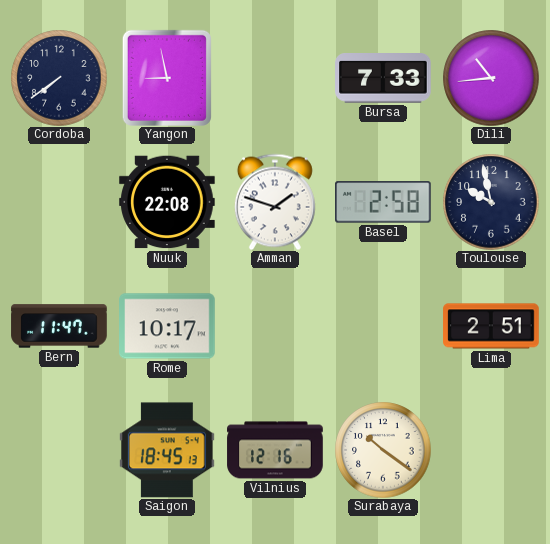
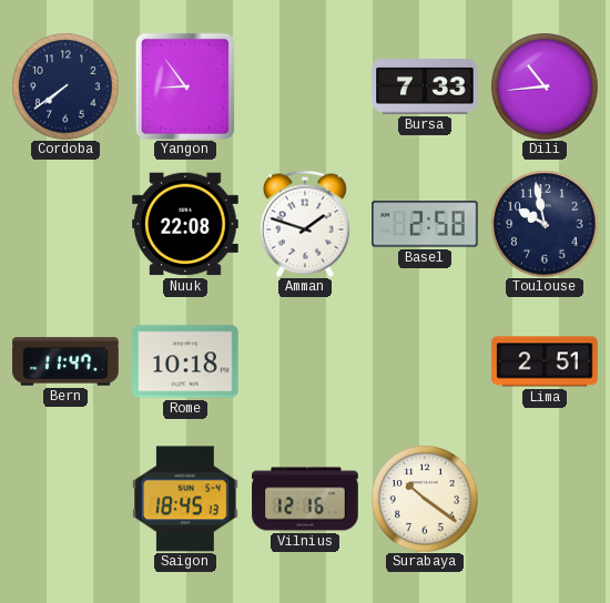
Yangon: 8:58 -> 8:54
Rome: 10:17 -> 10:18
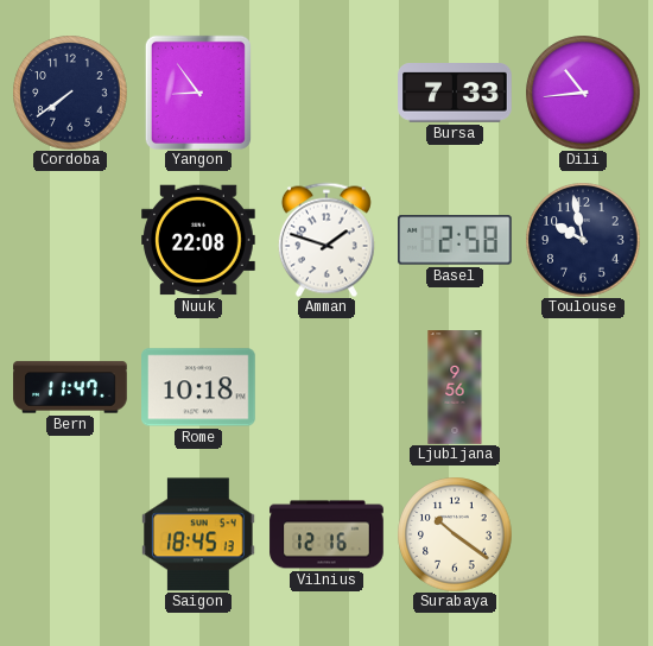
Ljubljana: none -> 9:56
Lima: 2:51 -> none
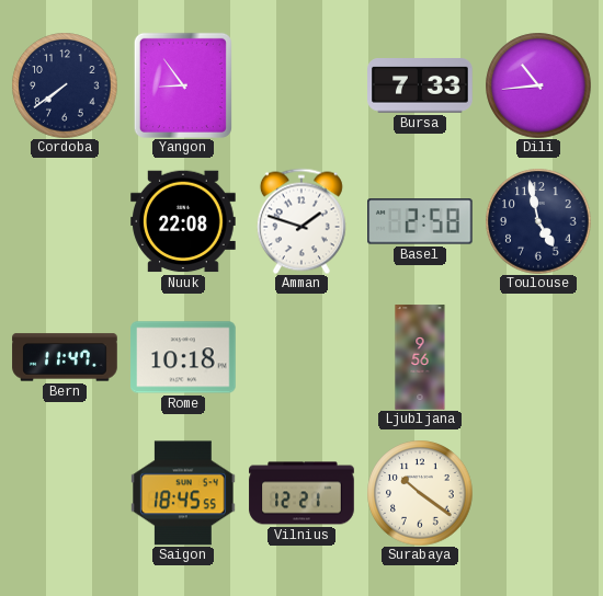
Toulouse: 9:58 -> 4:58
Saigon: 18:45:13 -> 18:45:55
Vilnius: 12:16 -> 12:21
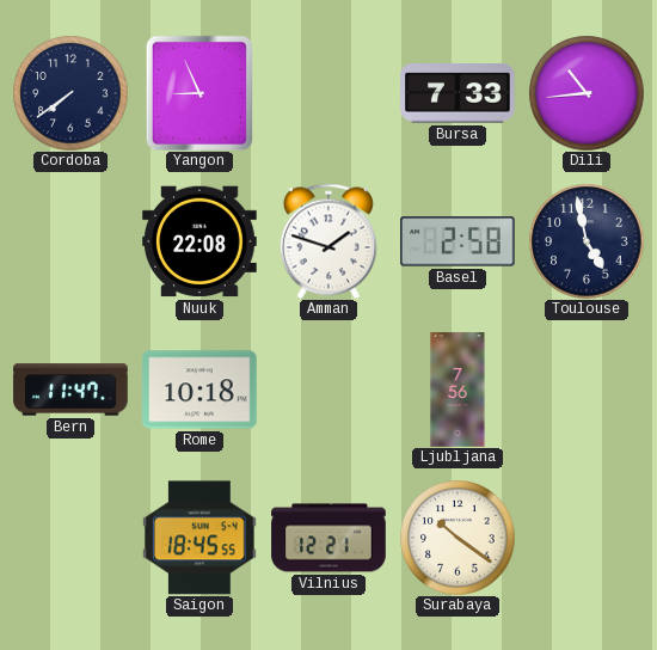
Yangon: 8:54 -> 8:56
Ljubljana: 9:56 -> 7:56
